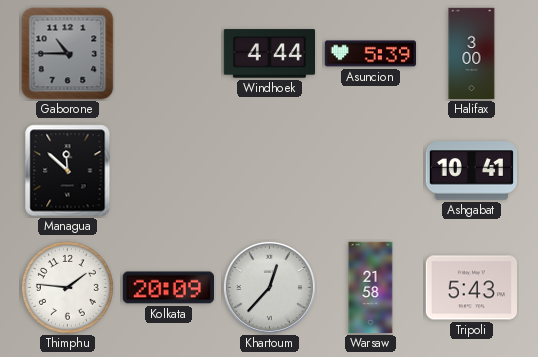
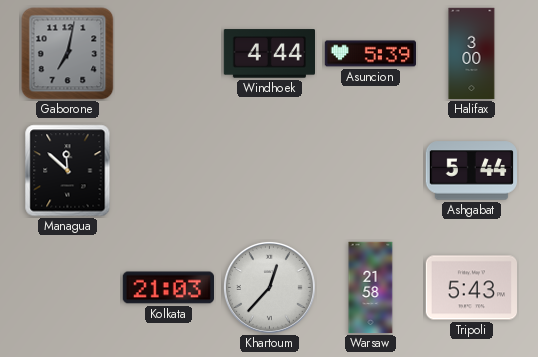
Gaborone: 10:45 -> 7:02
Ashgabat: 10:41 -> 5:44
Thimphu: 1:46 -> none
Kolkata: 20:09 -> 21:03
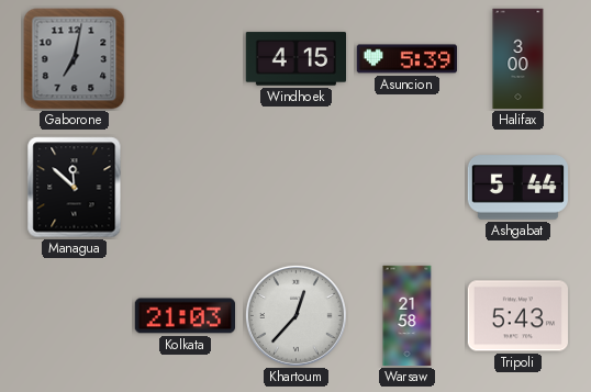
Windhoek: 4:44 -> 4:15
